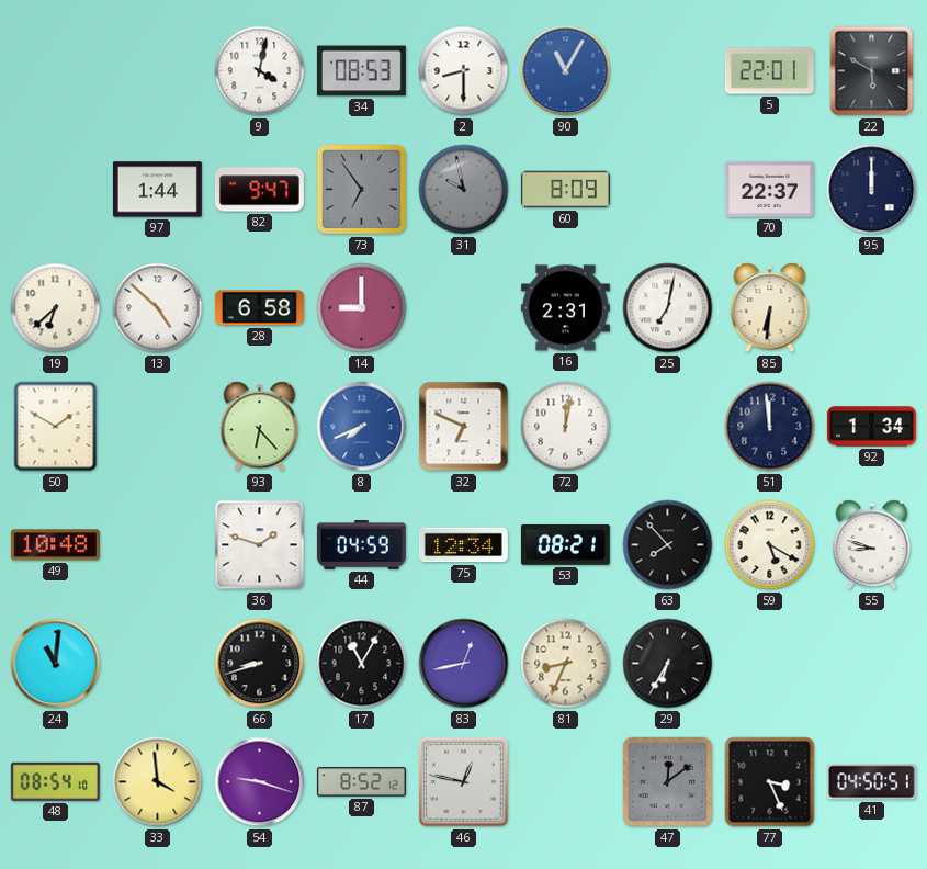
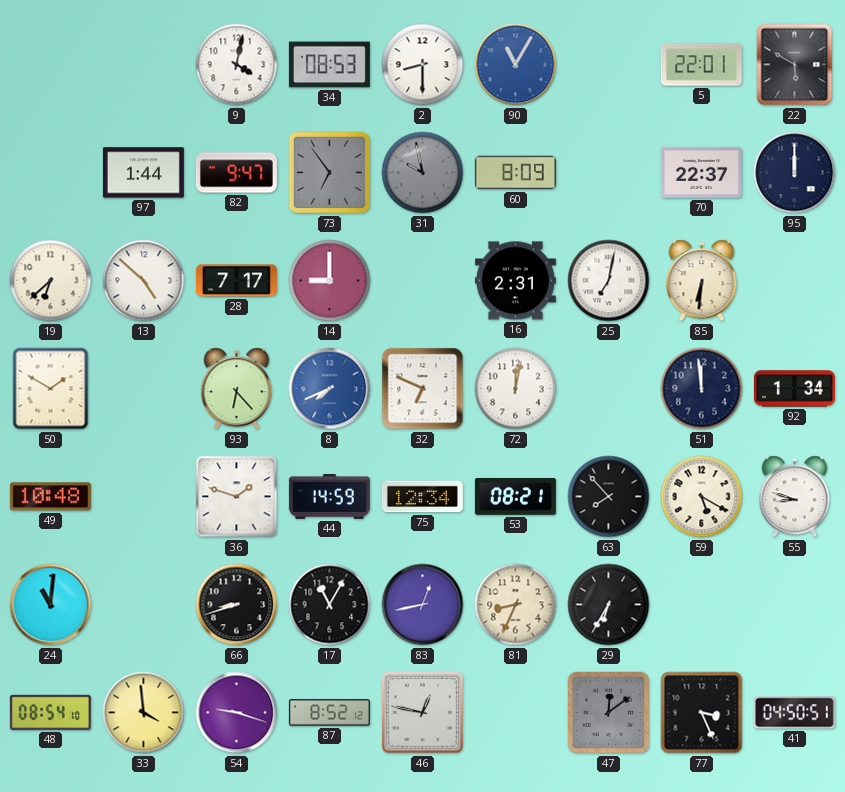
28: 6:58 -> 7:17
44: 04:59 -> 14:59
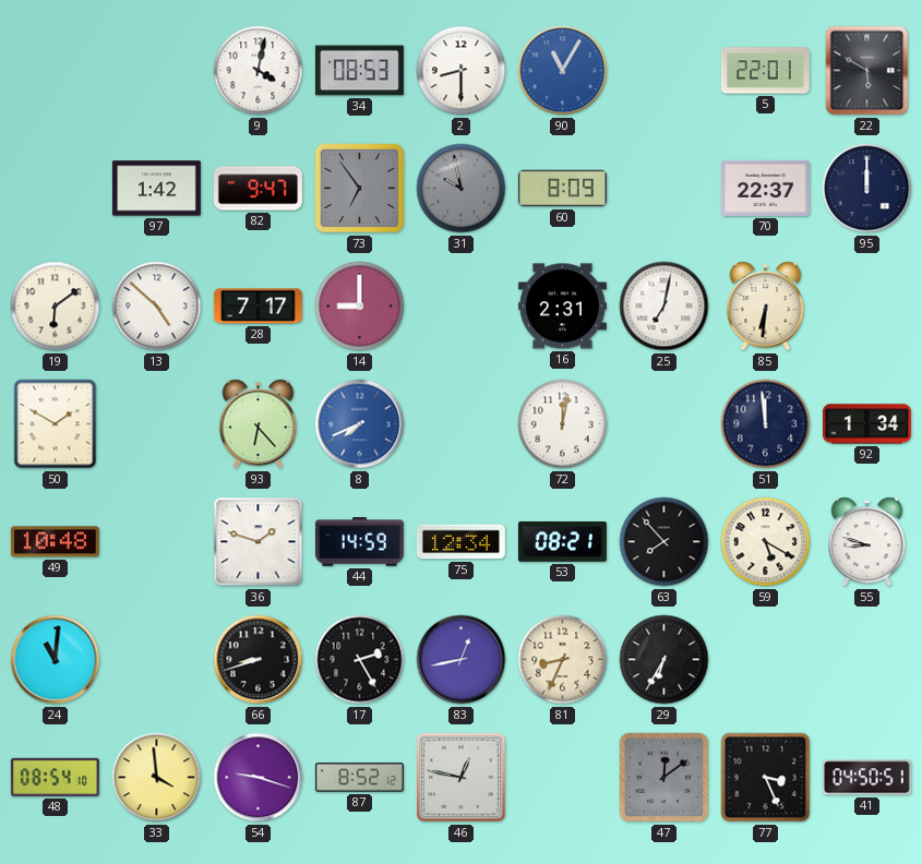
97: 1:44 -> 1:42
19: 6:38 -> 6:09
32: 6:49 -> none
17: 11:05 -> 2:25
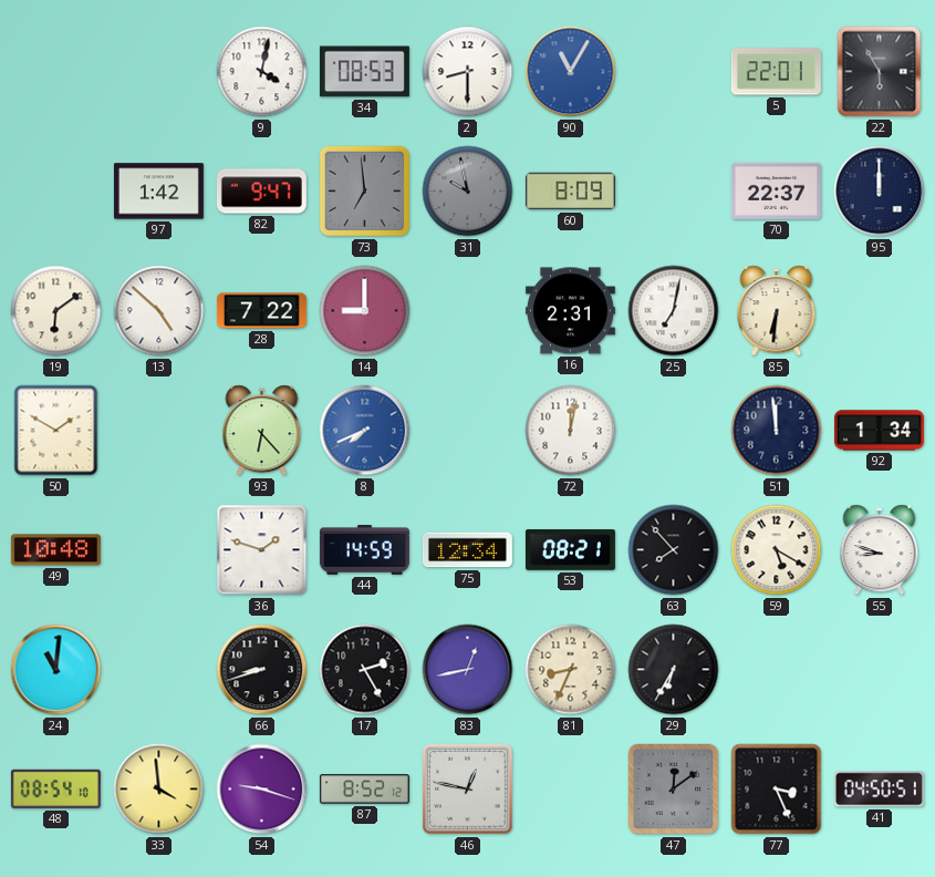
22: 5:50 -> 5:55
73: 6:54 -> 6:59
28: 7:17 -> 7:22
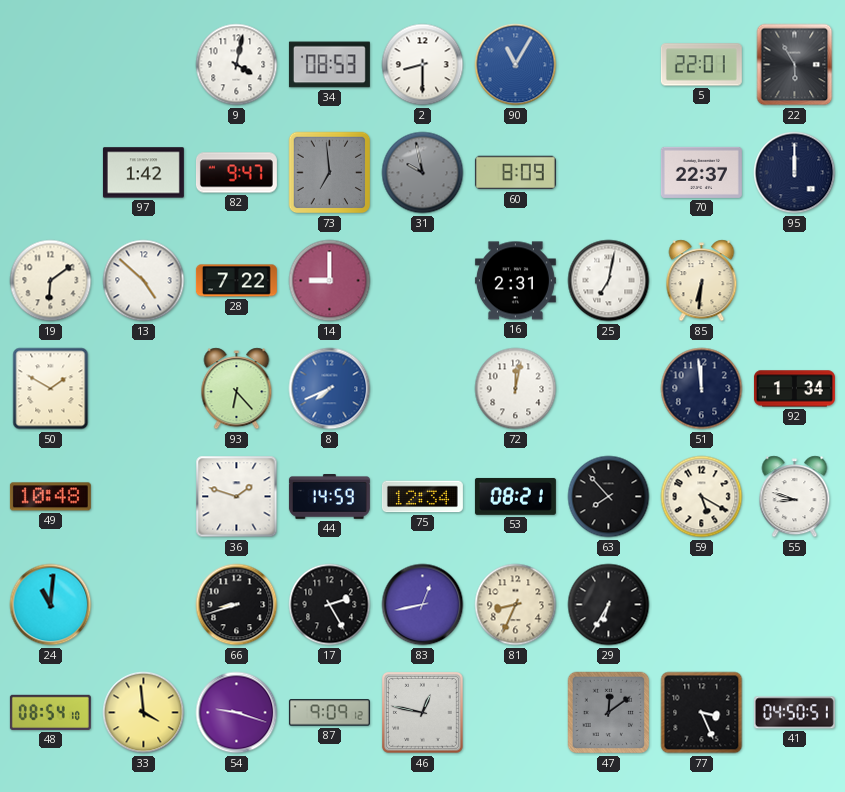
87: 8:52 -> 9:09
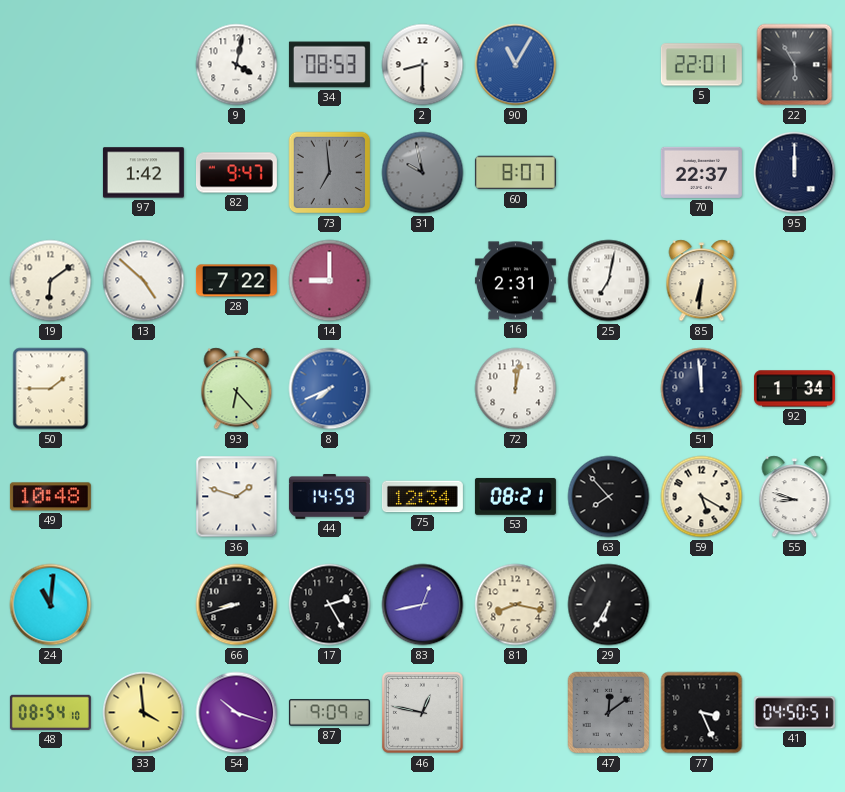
60: 8:09 -> 8:07
50: 1:50 -> 1:45
81: 8:34 -> 8:17
54: 9:18 -> 10:18
